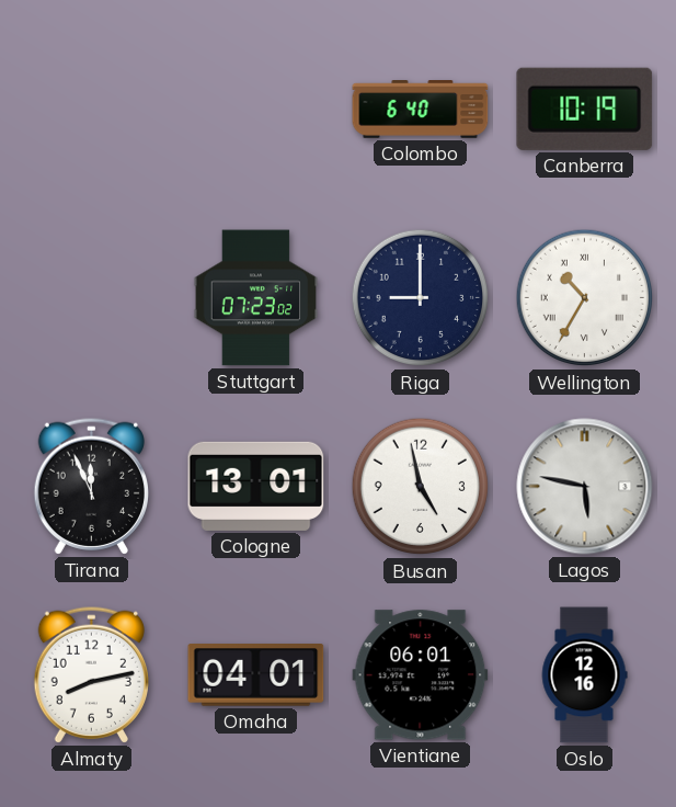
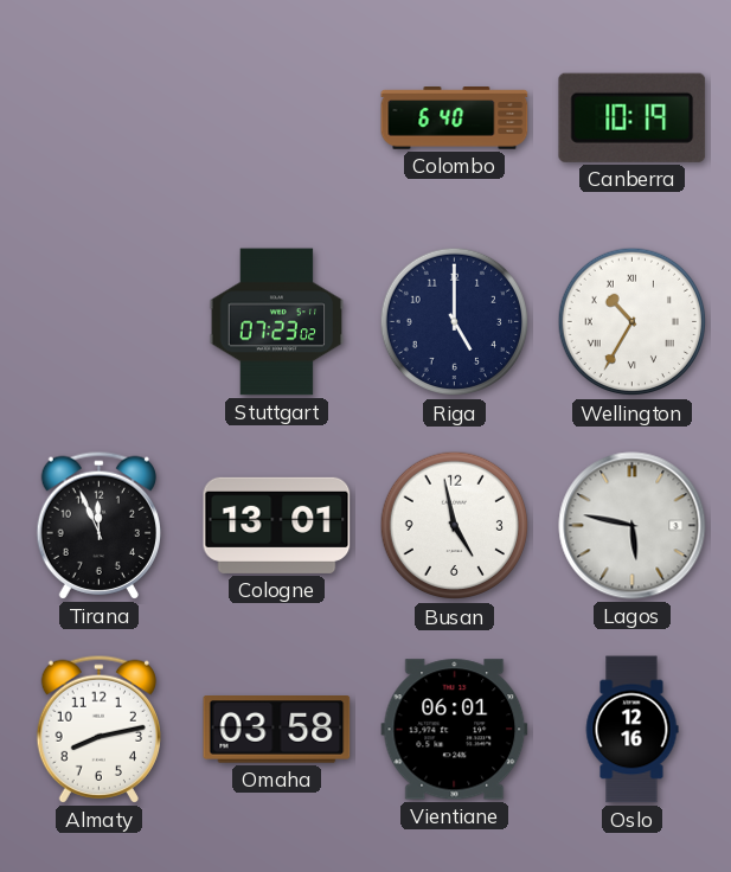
Riga: 9:00 -> 5:00
Omaha: 04:01 -> 03:58
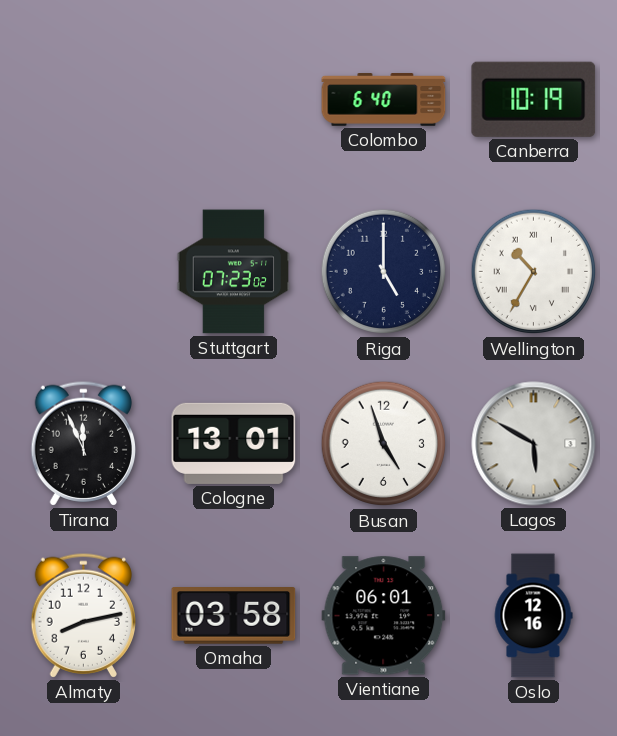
Busan: 4:58 -> 4:57
Lagos: 5:47 -> 5:50
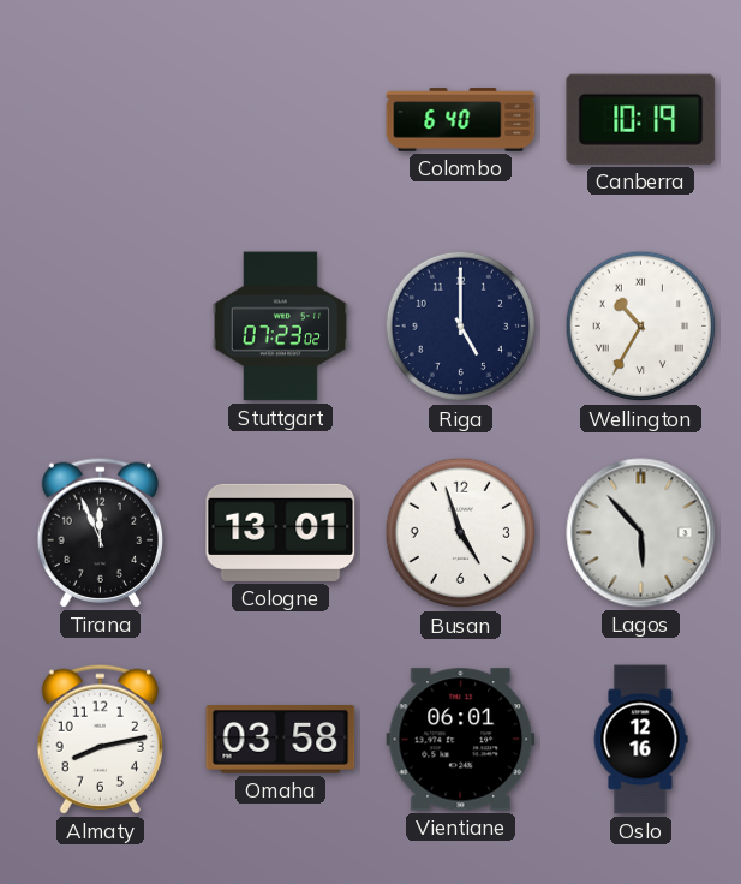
Lagos: 5:50 -> 5:53
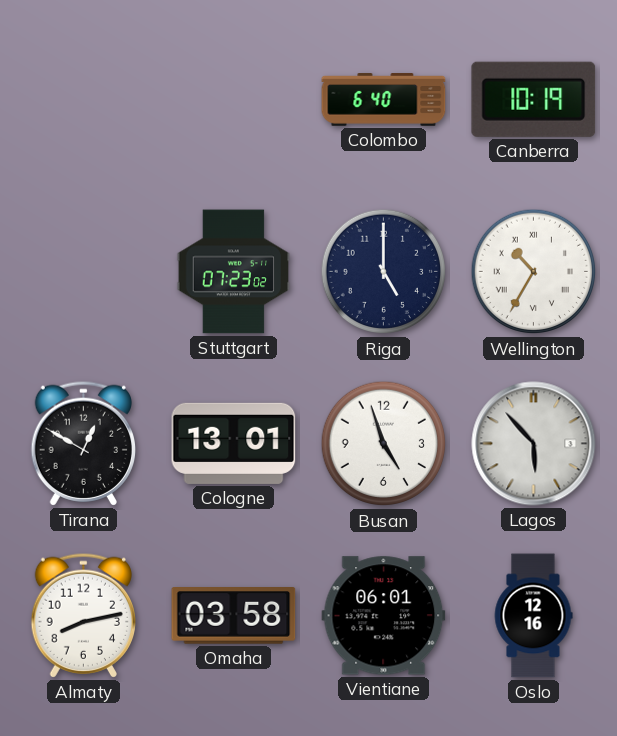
Tirana: 11:56 -> 12:50
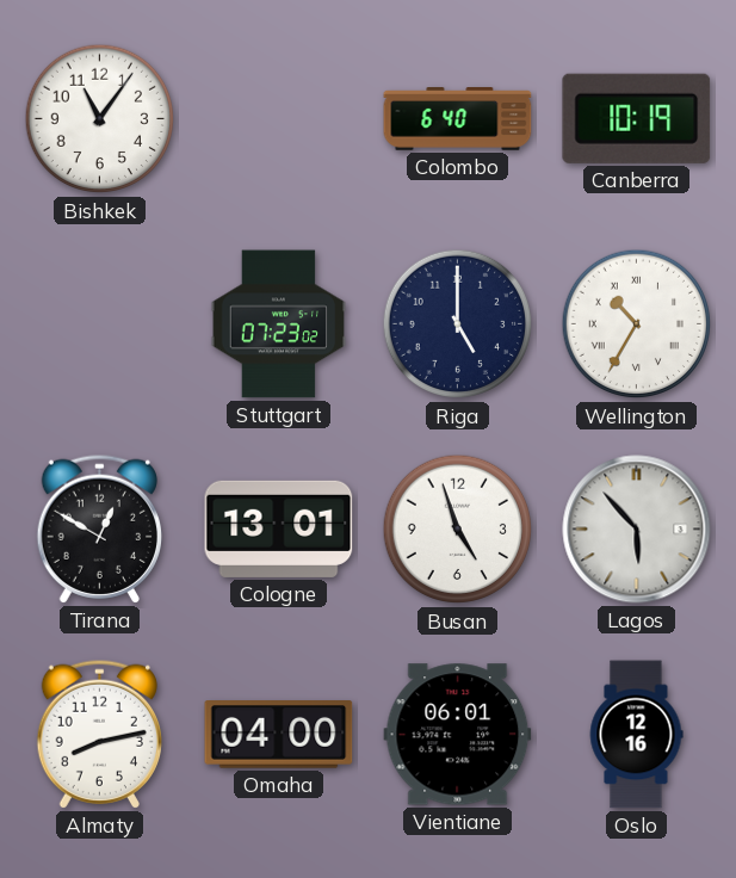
Bishkek: none -> 11:06
Omaha: 03:58 -> 04:00
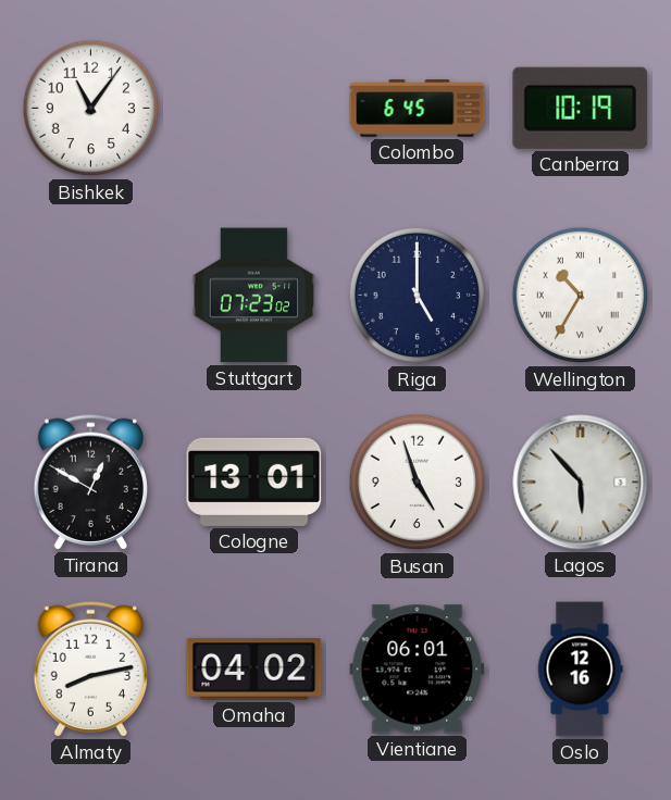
Colombo: 6:40 -> 6:45
Omaha: 04:00 -> 04:02
